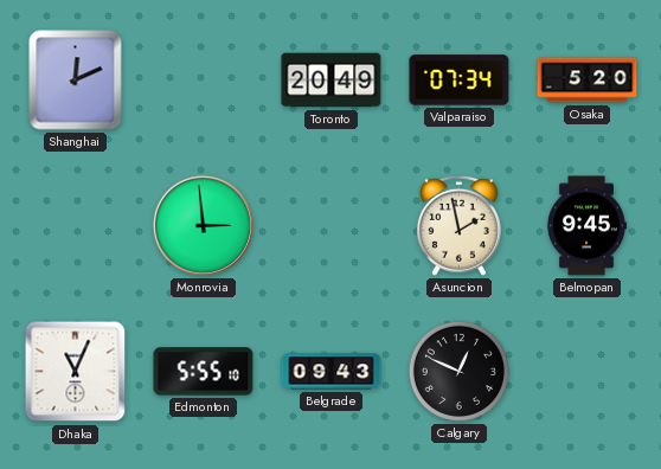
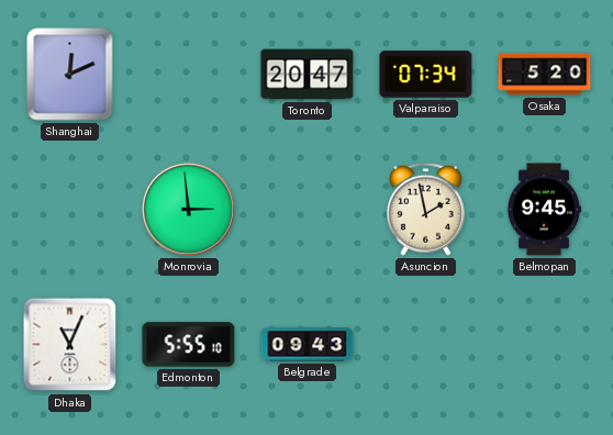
Toronto: 20:49 -> 20:47
Calgary: 12:49 -> none
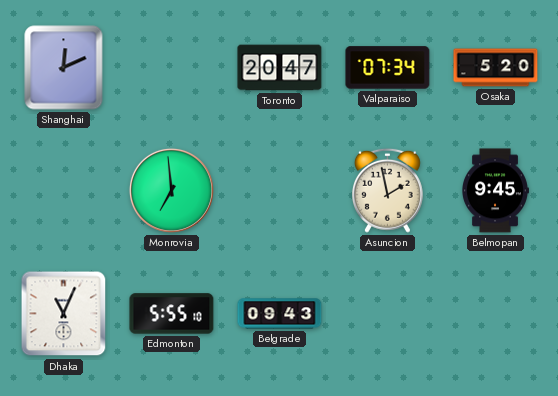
Monrovia: 2:59 -> 6:59
